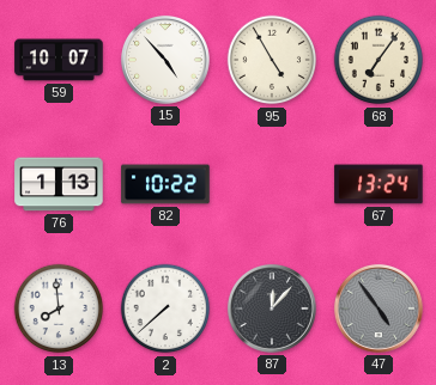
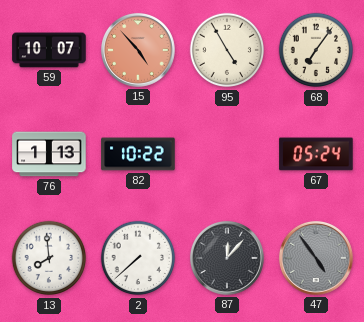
15 dial: white -> salmon
67: 13:24 -> 05:24
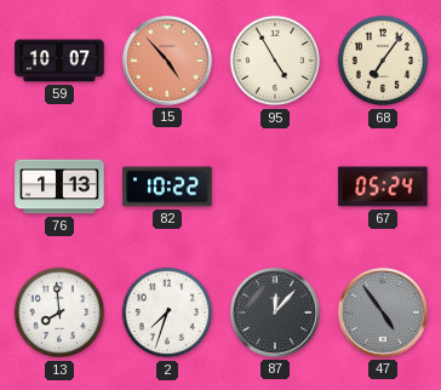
2: 7:38 -> 7:33
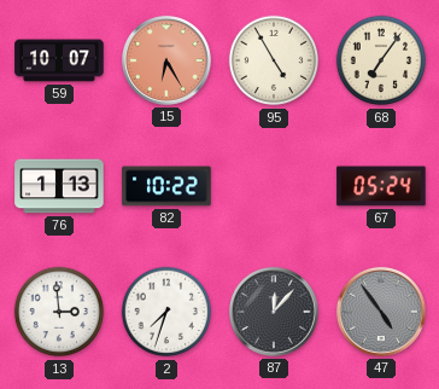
15: 4:53 -> 6:25
13: 7:59 -> 2:59
